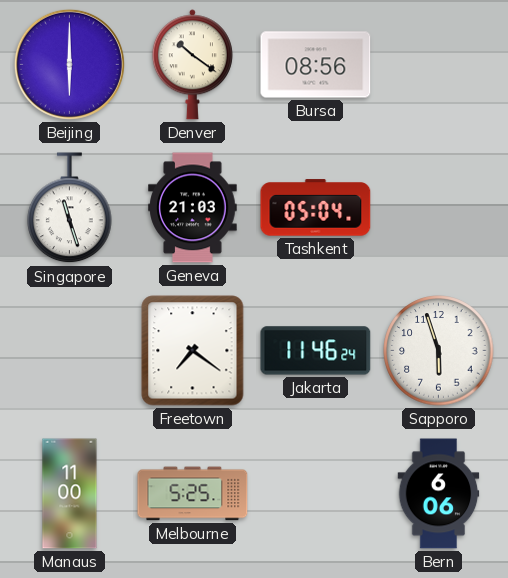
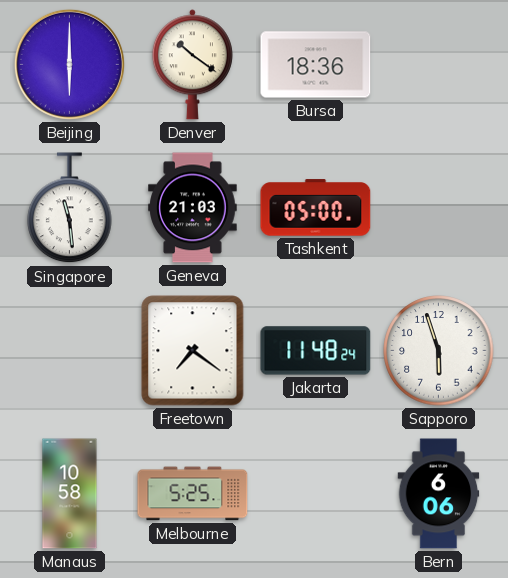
Bursa: 08:56 -> 18:36
Singapore: 11:27 -> 11:29
Tashkent: 05:04 -> 05:00
Jakarta: 11:46 -> 11:48
Manaus: 11:00 -> 10:58
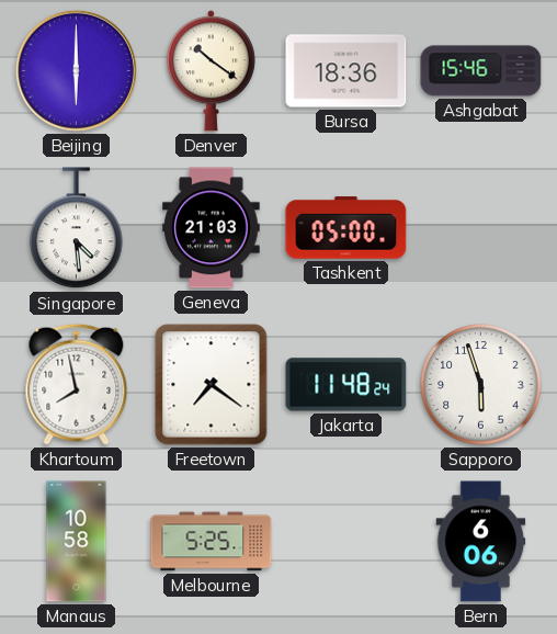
Ashgabat: none -> 15:46
Singapore: 11:29 -> 4:29
Khartoum: none -> 7:58
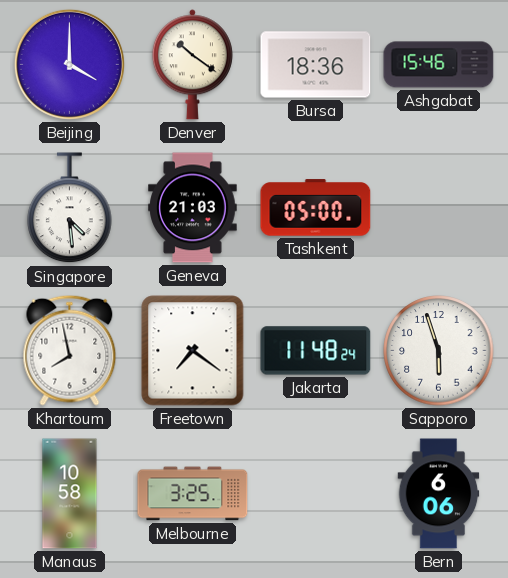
Beijing: 6:00 -> 4:00
Melbourne: 5:25 -> 3:25
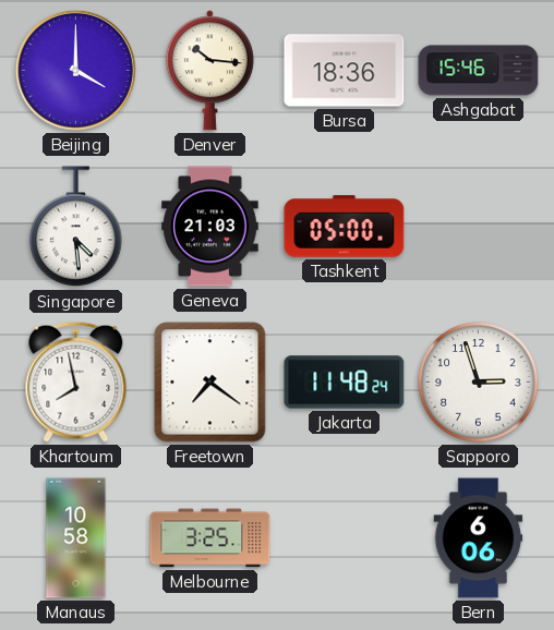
Denver: 10:21 -> 10:16
Sapporo: 5:57 -> 2:57
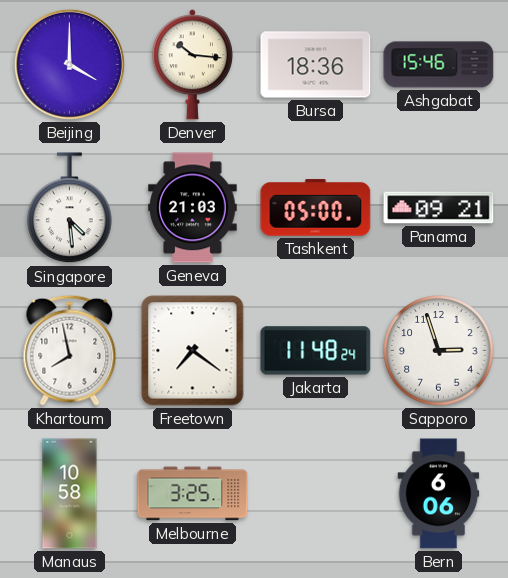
Panama: none -> 09:21
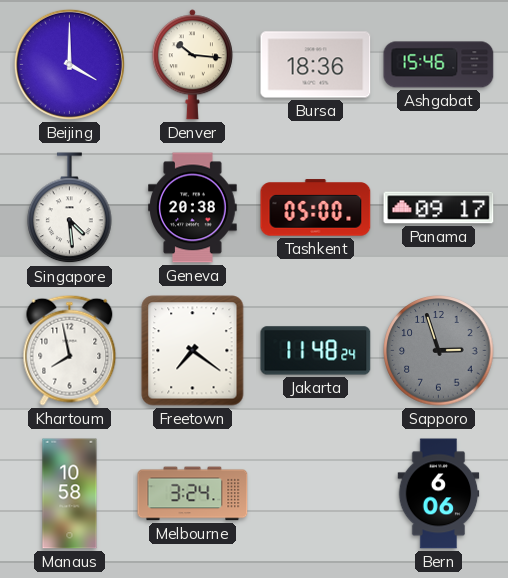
Geneva: 21:03 -> 20:38
Panama: 09:21 -> 09:17
Sapporo dial: white -> grey
Melbourne: 3:25 -> 3:24
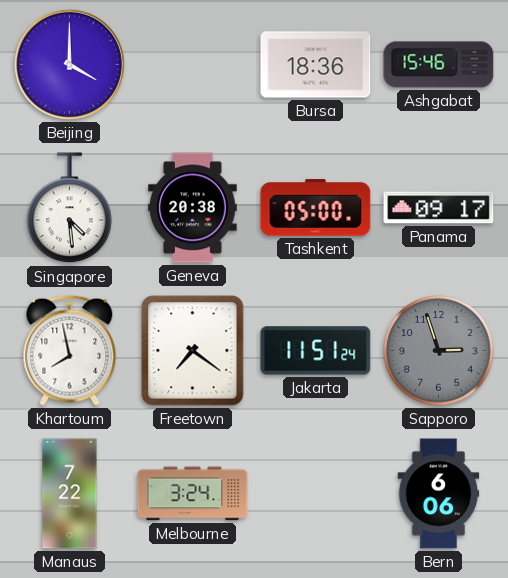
Denver: 10:16 -> none
Jakarta: 11:48 -> 11:51
Manaus: 10:58 -> 7:22
